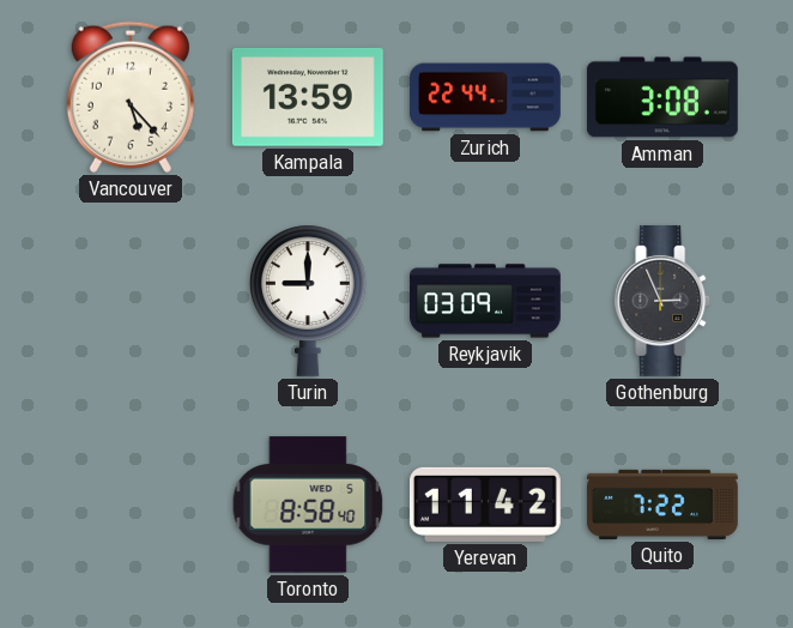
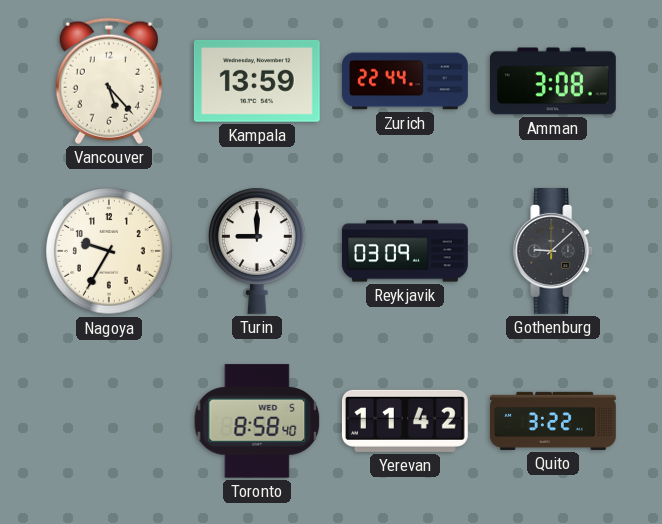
Nagoya: none -> 9:35
Gothenburg: 2:56 -> 9:08
Quito: 7:22 -> 3:22
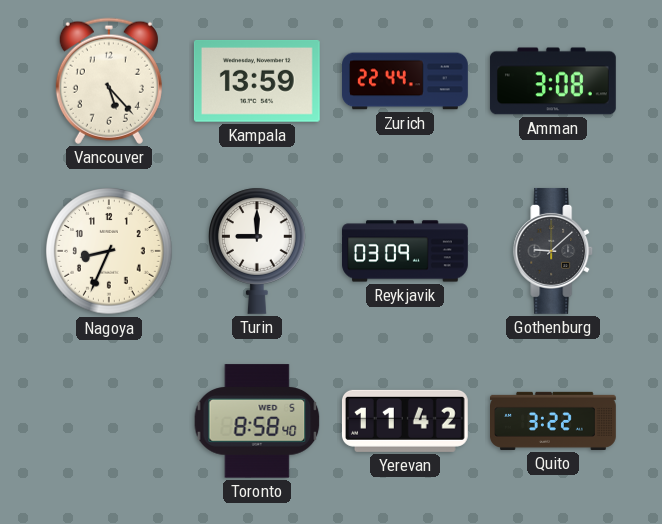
Nagoya: 9:35 -> 8:34
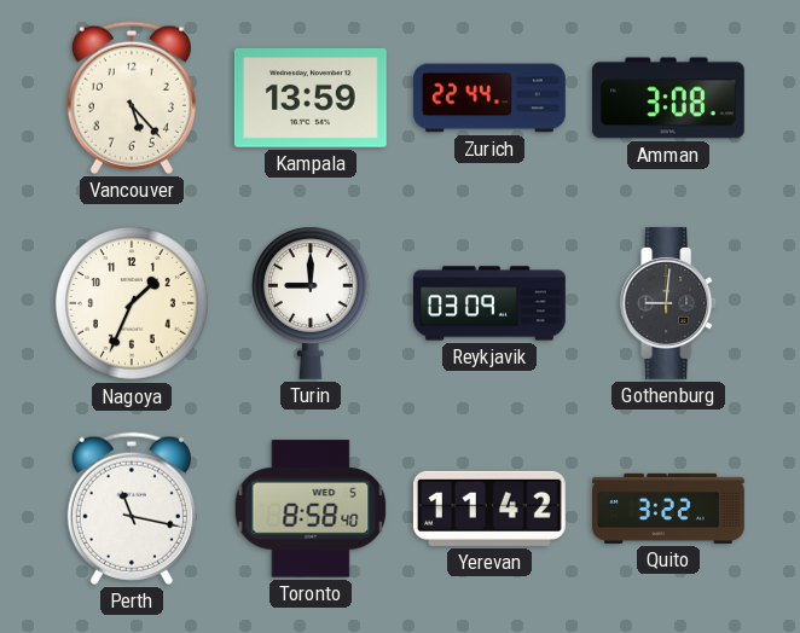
Nagoya: 8:34 -> 1:34
Gothenburg: 9:08 -> 9:01
Perth: none -> 11:17
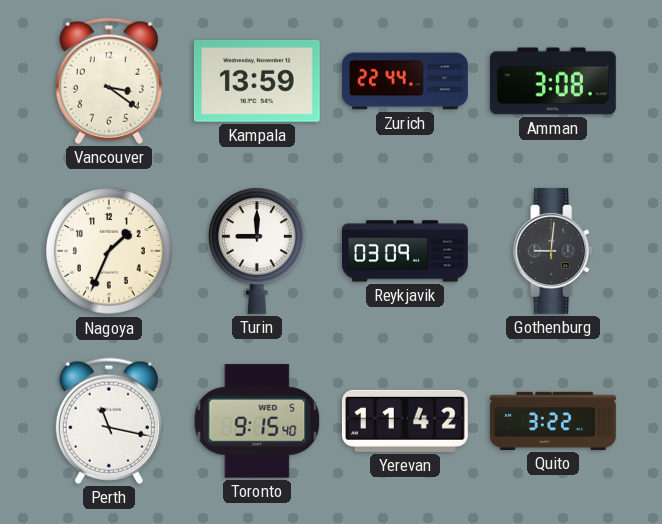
Vancouver: 5:23 -> 3:21
Toronto: 8:58 -> 9:15
